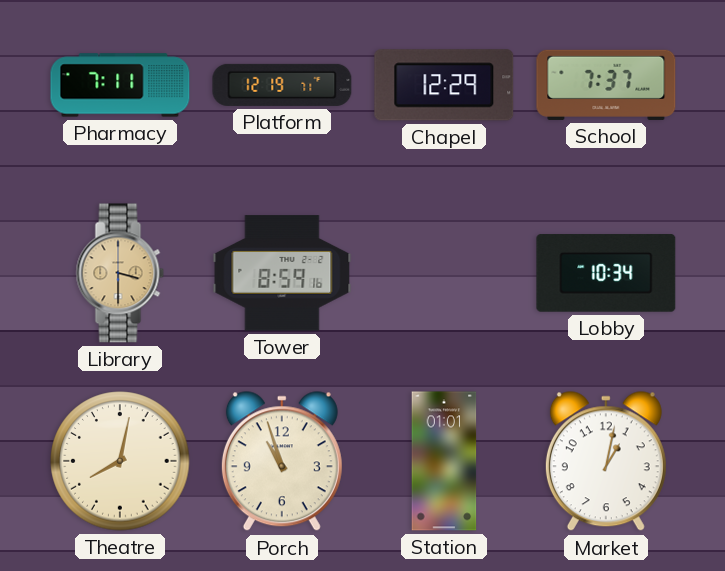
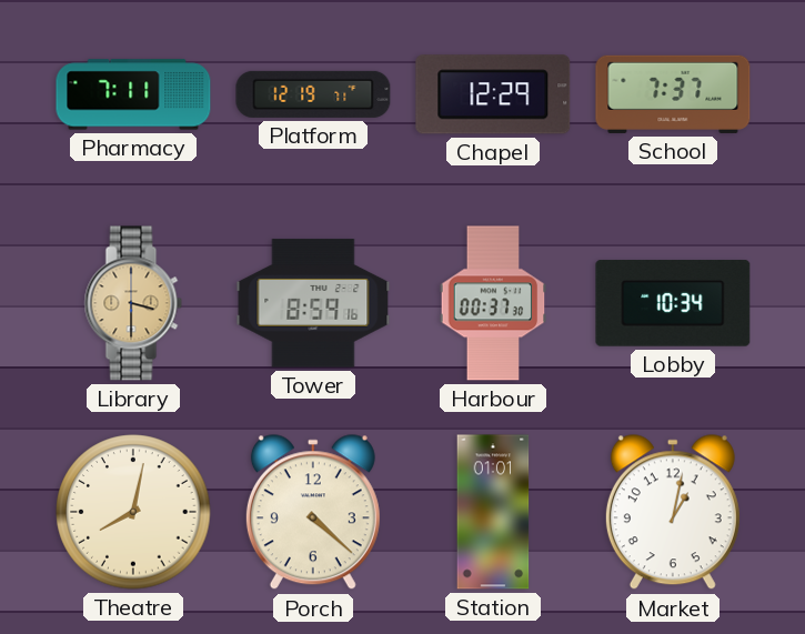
Harbour: none -> 00:37
Porch: 10:57 -> 4:22
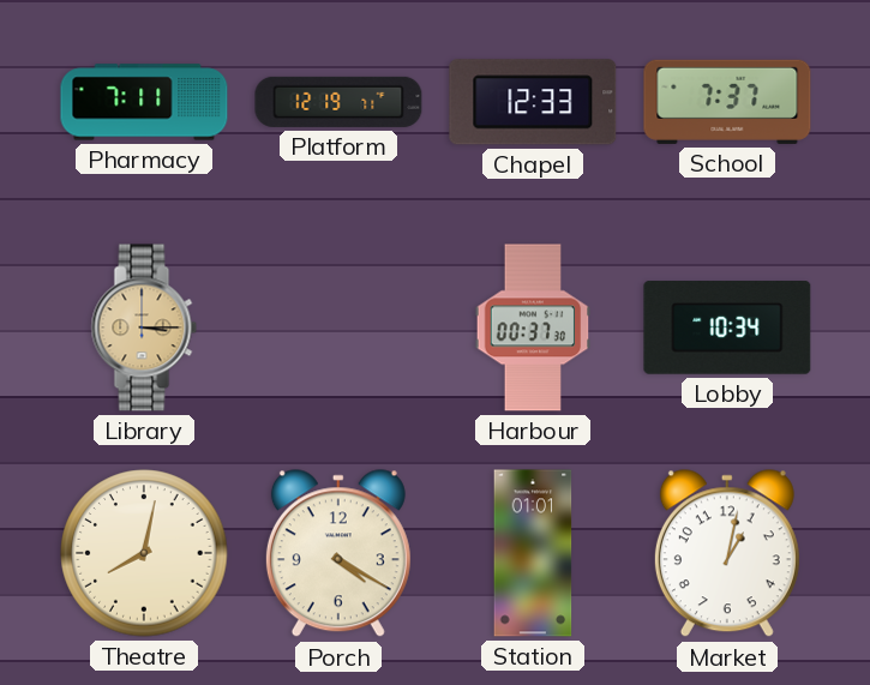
Chapel: 12:29 -> 12:33
Library: 3:30 -> 3:15
Tower: 8:59 -> none
Porch: 4:22 -> 4:20
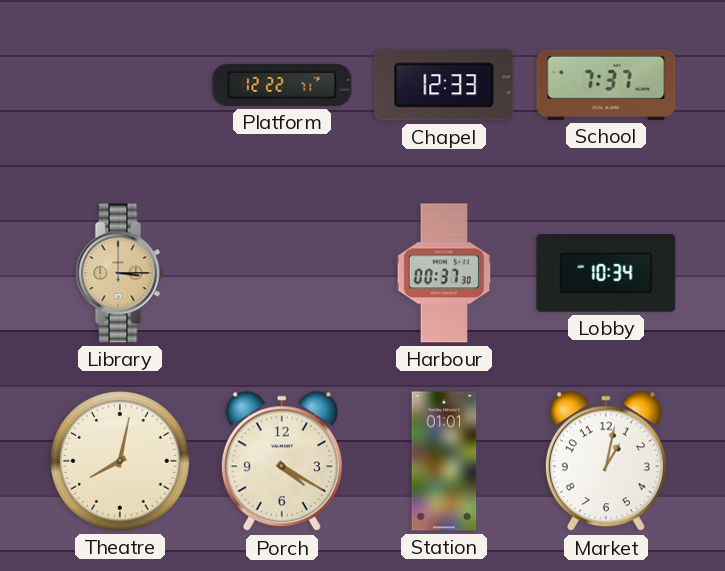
Pharmacy: 7:11 -> none
Platform: 12:19 -> 12:22
